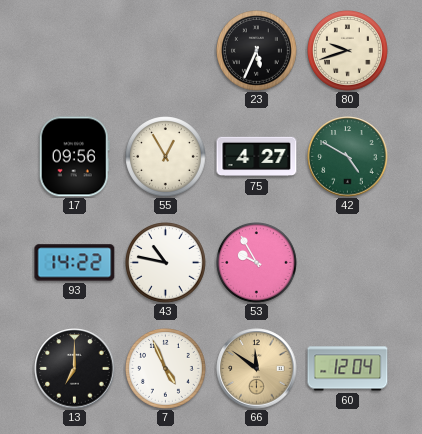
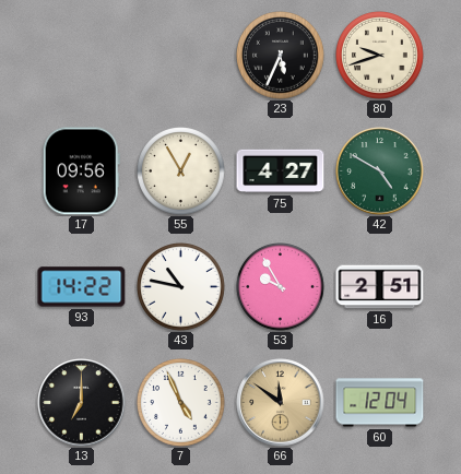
16: none -> 2:51
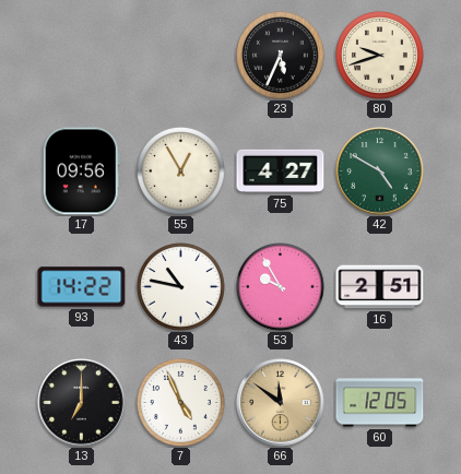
60: 12:04 -> 12:05
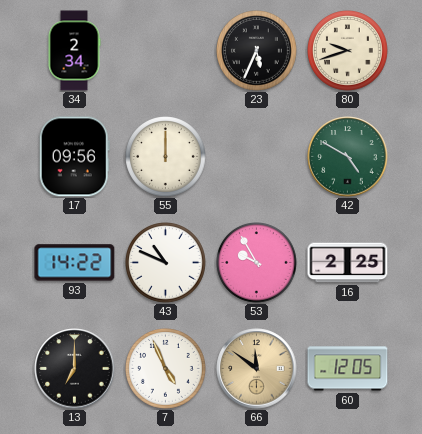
34: none -> 2:34
55: 12:55 -> 12:00
75: 4:27 -> none
43: 10:47 -> 10:49
16: 2:51 -> 2:25
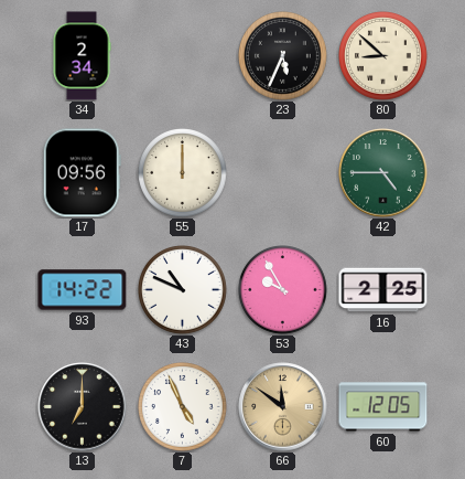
80: 9:42 -> 8:52
42: 4:50 -> 4:45
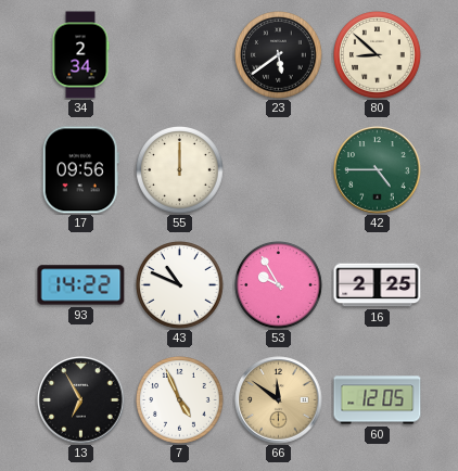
23: 5:34 -> 5:39
13: 7:00 -> 6:55
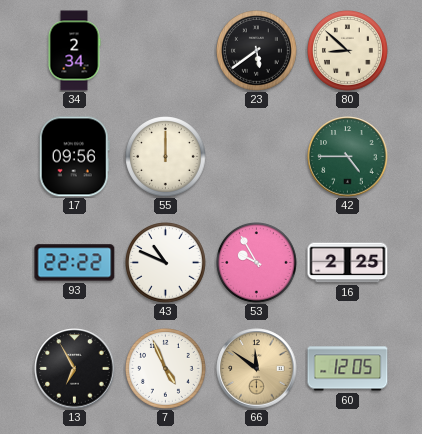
93: 14:22 -> 22:22
